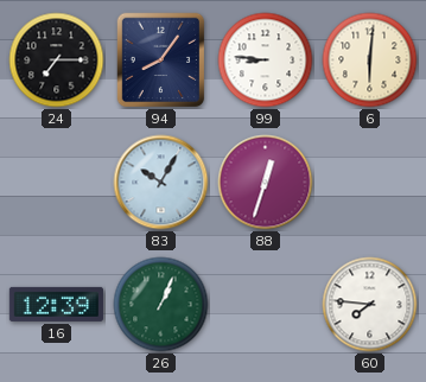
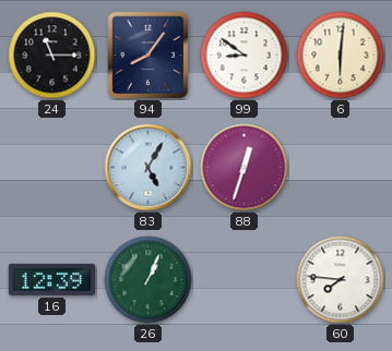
24: 7:15 -> 11:15
99: 8:46 -> 8:51
83: 10:05 -> 5:05
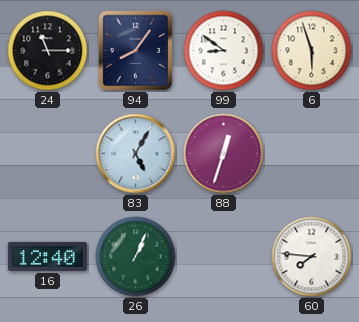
6: 6:01 -> 5:57
16: 12:39 -> 12:40
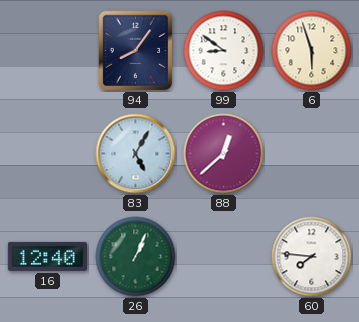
24: 11:15 -> none
88: 12:33 -> 12:38
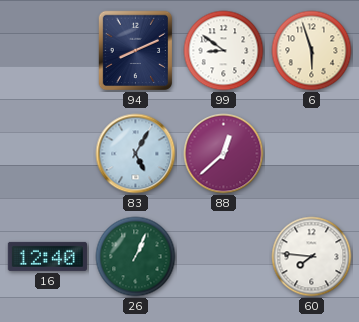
94: 8:06 -> 8:11
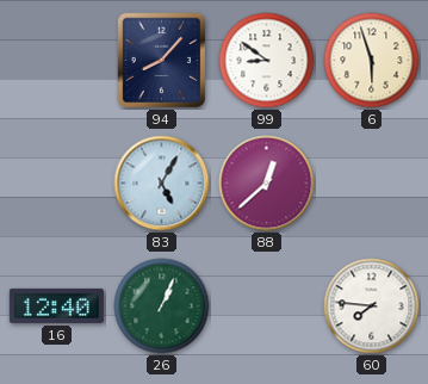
94: 8:11 -> 8:07
